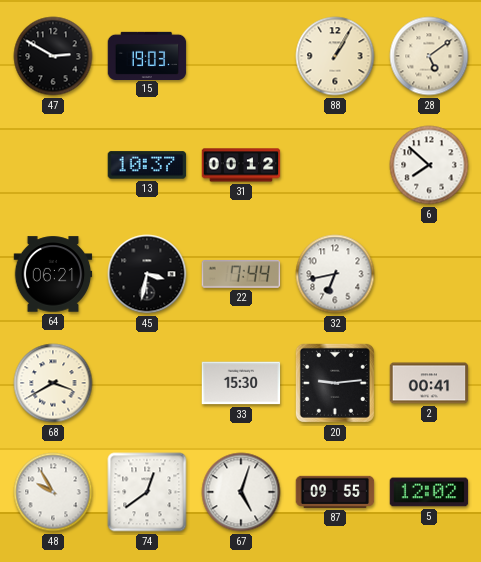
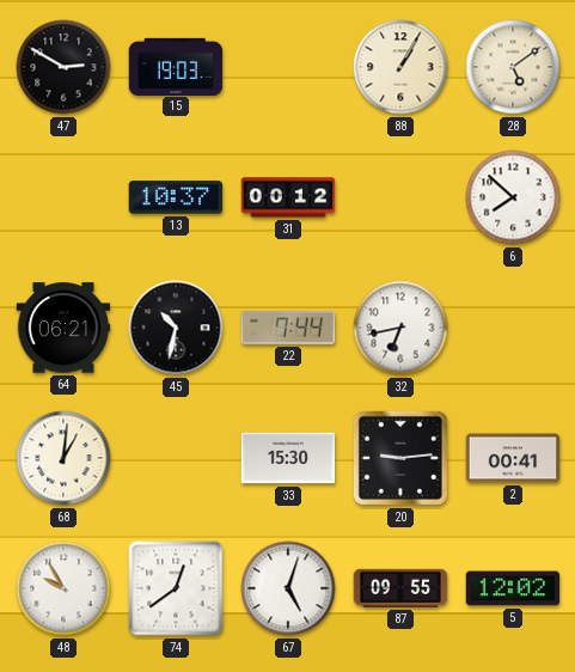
45: 3:32 -> 10:32
68: 3:40 -> 1:01
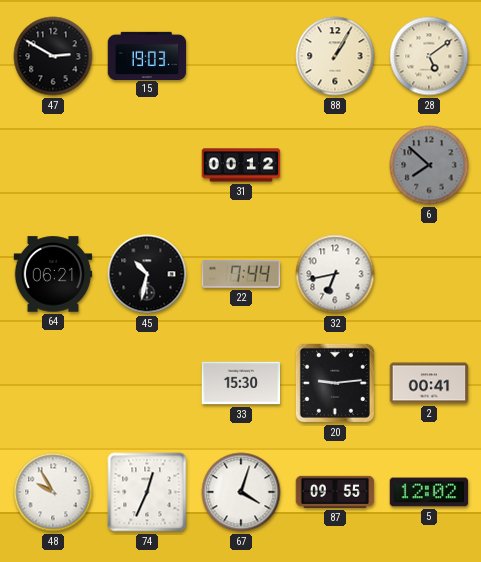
13: 10:37 -> none
6 dial: white -> grey
68: 1:01 -> none
74: 12:39 -> 12:34
67: 5:03 -> 4:03
